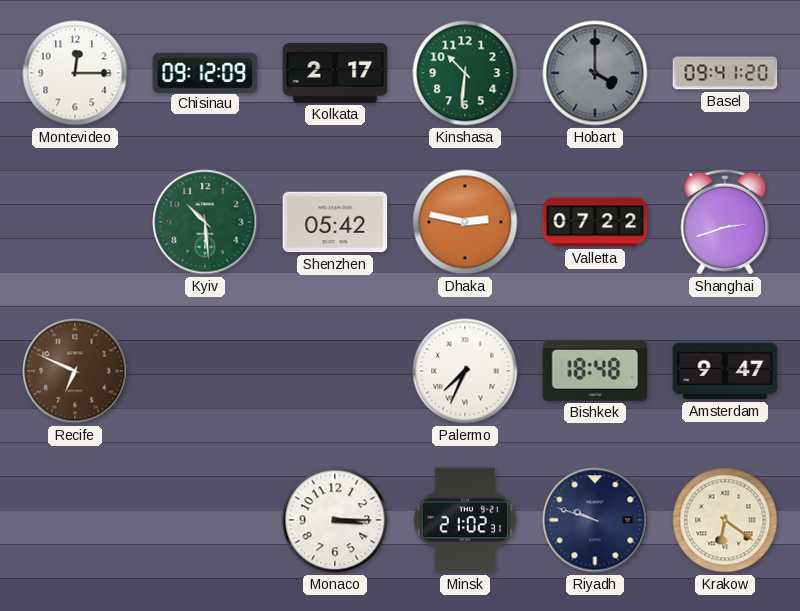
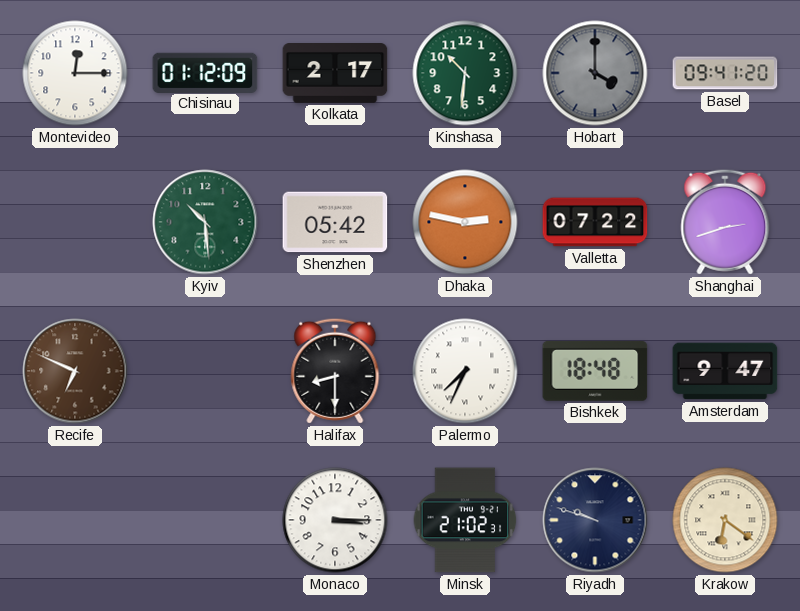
Chisinau: 09:12 -> 01:12
Halifax: none -> 8:30
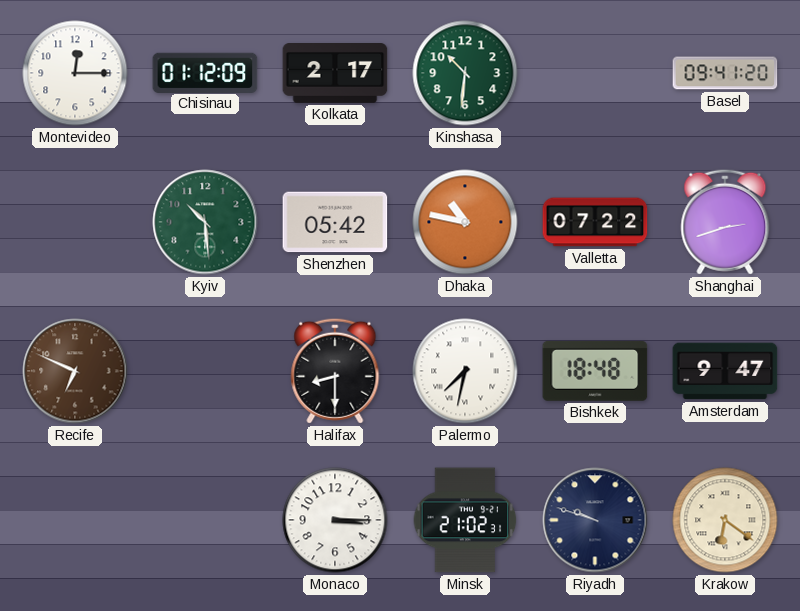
Hobart: 4:00 -> none
Dhaka: 2:47 -> 10:47
Palermo: 7:34 -> 7:32
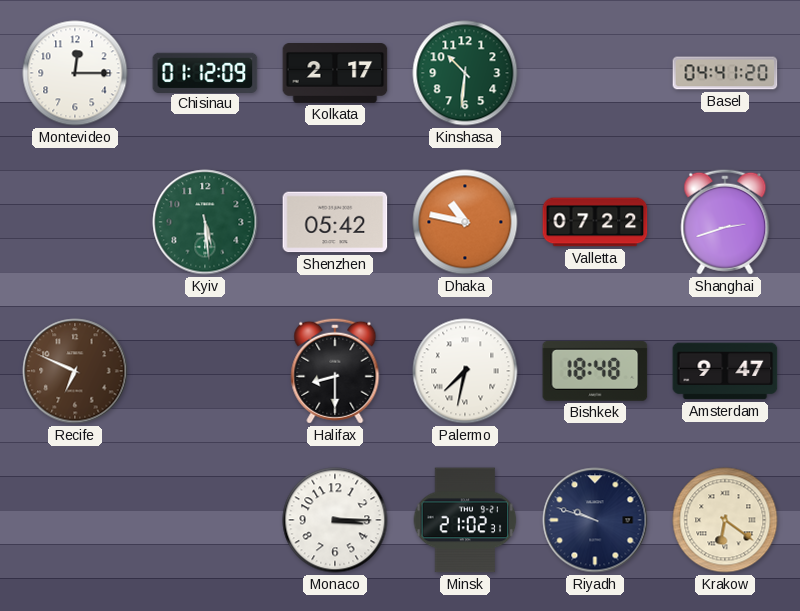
Basel: 09:41 -> 04:41
Kyiv: 10:29 -> 5:29
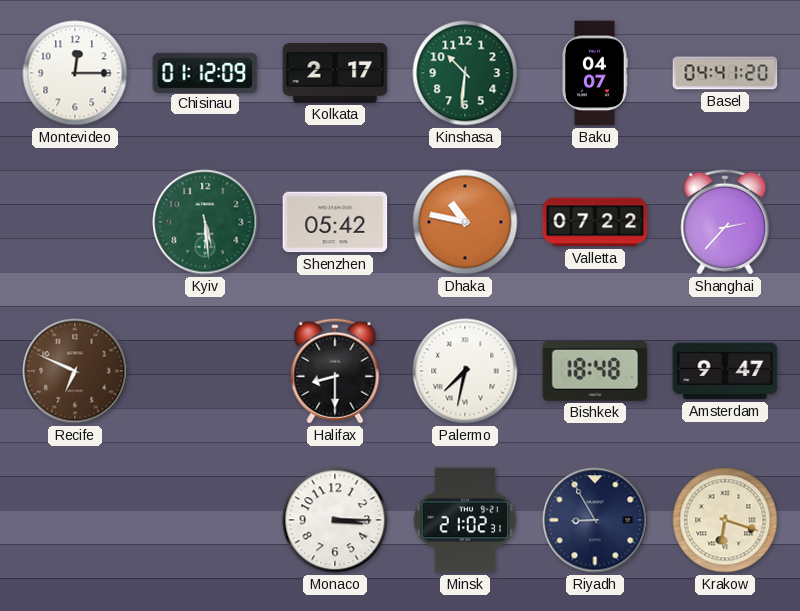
Baku: none -> 04:07
Shanghai: 2:42 -> 2:37
Riyadh: 9:48 -> 8:55
Krakow: 6:21 -> 6:18
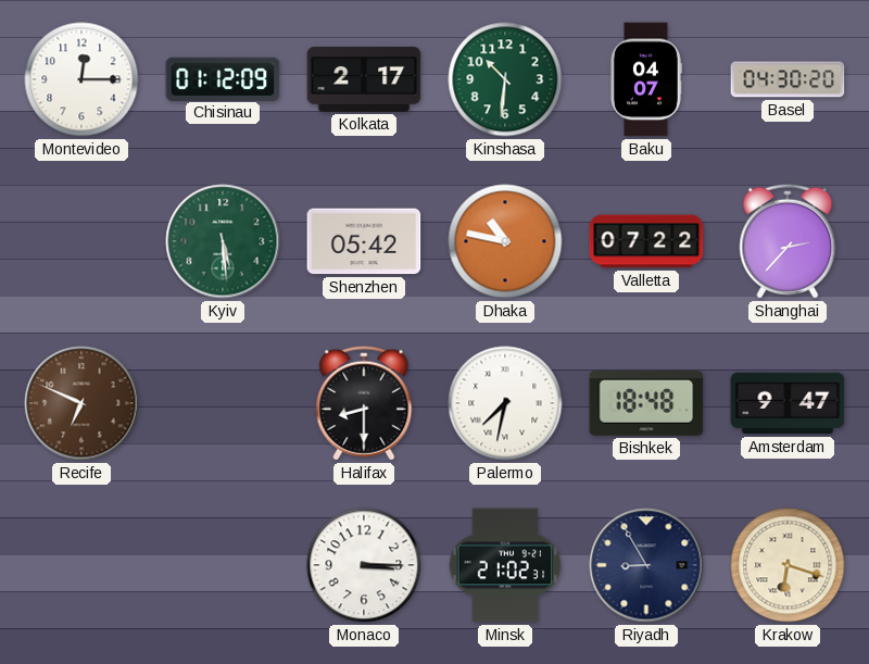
Basel: 04:41 -> 04:30
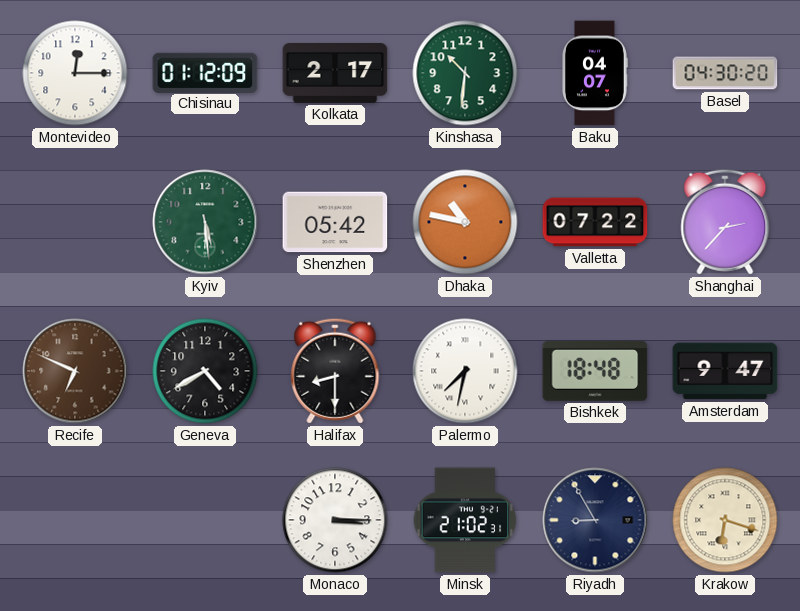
Geneva: none -> 4:40
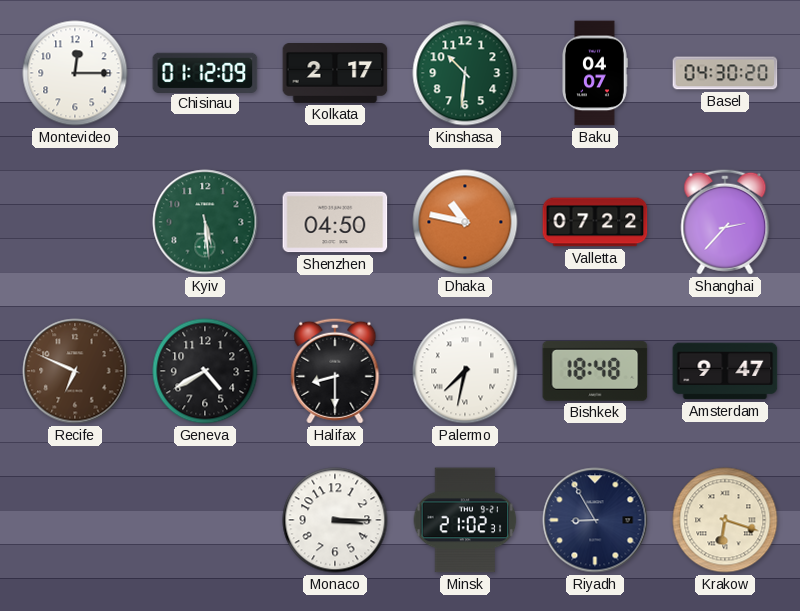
Shenzhen: 05:42 -> 04:50
